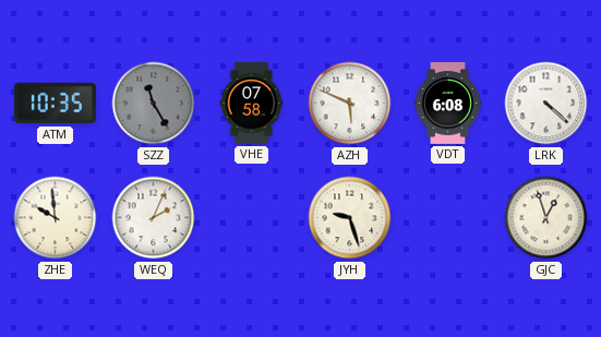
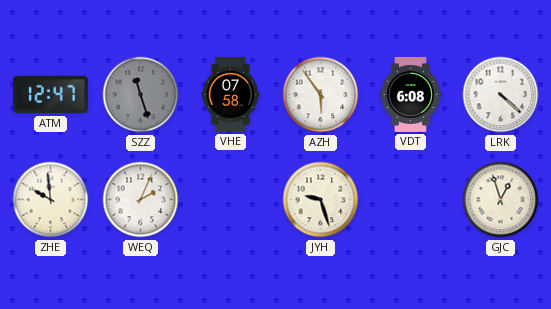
ATM: 10:35 -> 12:47
SZZ: 11:25 -> 11:27
AZH: 5:49 -> 5:54
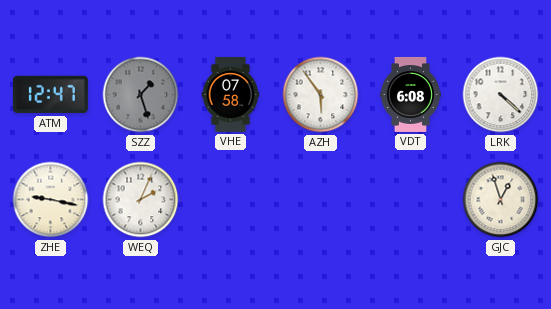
SZZ: 11:27 -> 1:27
ZHE: 9:59 -> 9:17
JYH: 9:27 -> none
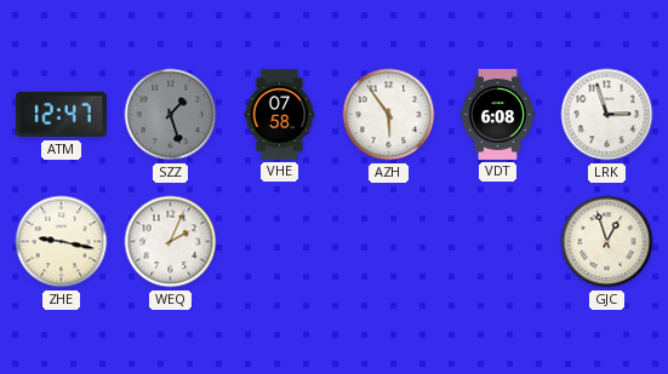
LRK: 4:22 -> 2:57
